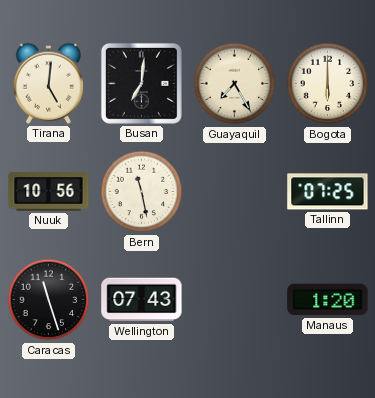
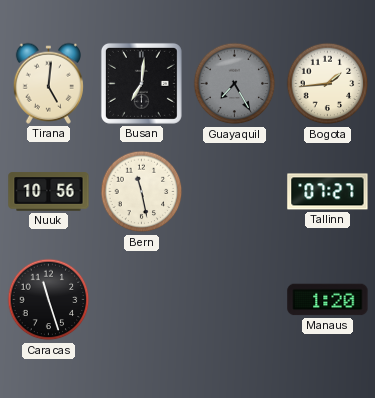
Guayaquil dial: cream -> grey
Bogota: 6:00 -> 1:44
Tallinn: 07:25 -> 07:27
Wellington: 07:43 -> none
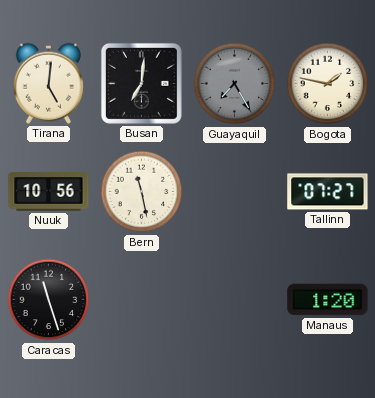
Bogota: 1:44 -> 1:47
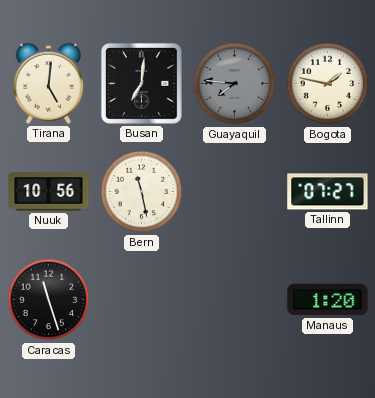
Guayaquil: 7:25 -> 7:46
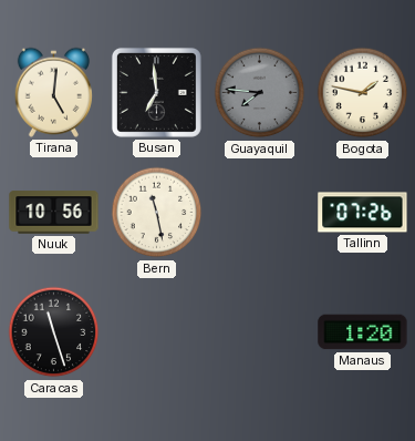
Busan: 7:01 -> 6:59
Tallinn: 07:27 -> 07:26
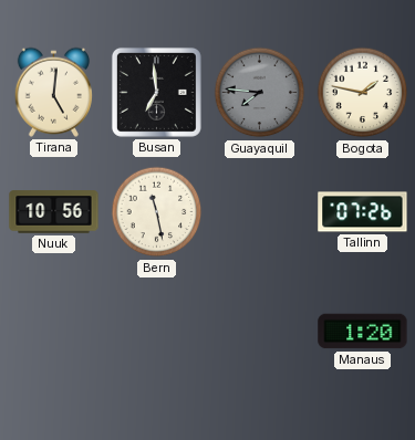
Caracas: 11:27 -> none
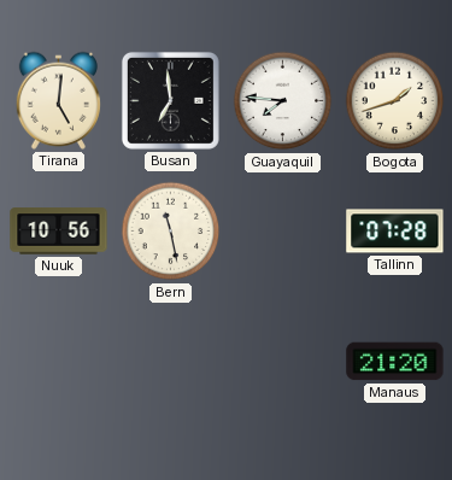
Guayaquil dial: grey -> white
Bogota: 1:47 -> 1:42
Tallinn: 07:26 -> 07:28
Manaus: 1:20 -> 21:20
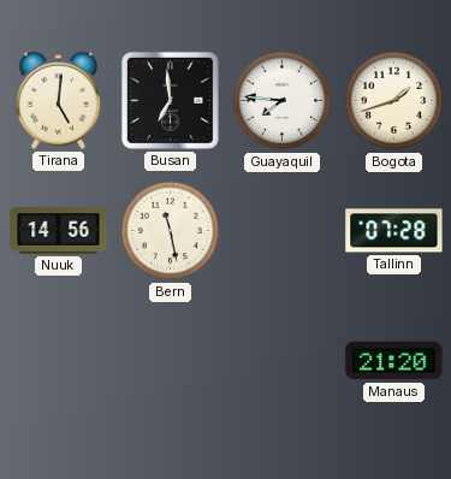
Nuuk: 10:56 -> 14:56
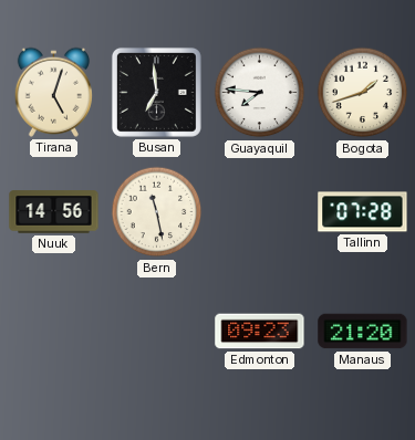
Tirana: 5:01 -> 5:03
Edmonton: none -> 09:23
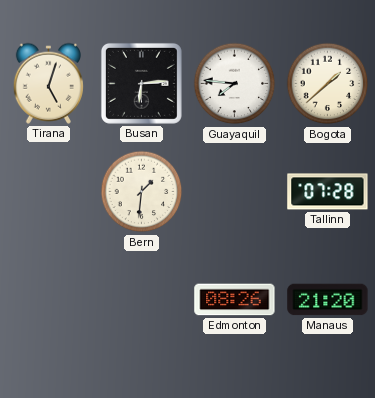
Busan: 6:59 -> 6:14
Bogota: 1:42 -> 1:38
Nuuk: 14:56 -> none
Bern: 11:28 -> 1:31
Edmonton: 09:23 -> 08:26
